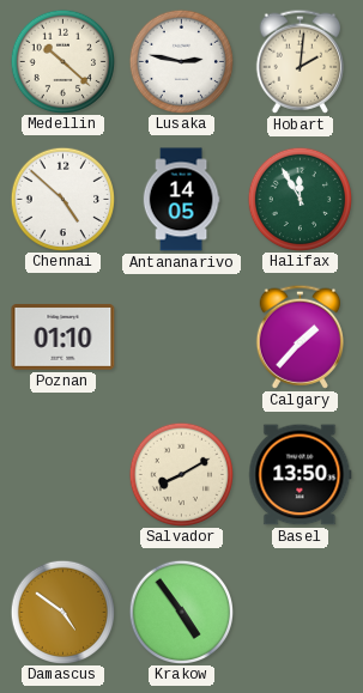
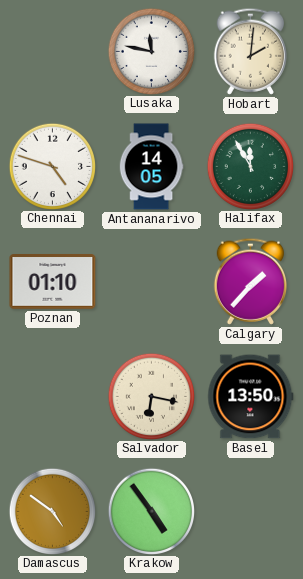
Medellin: 10:22 -> none
Lusaka: 2:47 -> 11:47
Chennai: 4:52 -> 4:48
Salvador: 8:10 -> 6:17
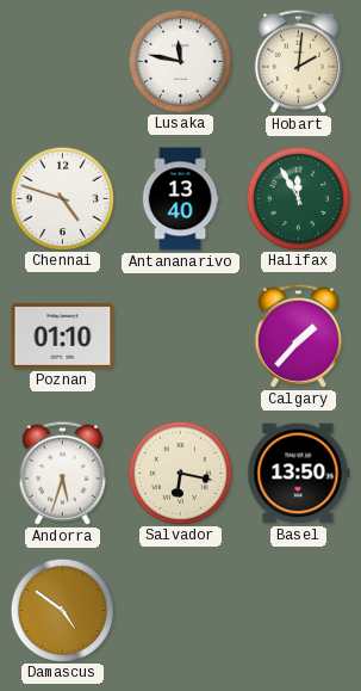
Antananarivo: 14:05 -> 13:40
Andorra: none -> 5:33
Krakow: 4:54 -> none
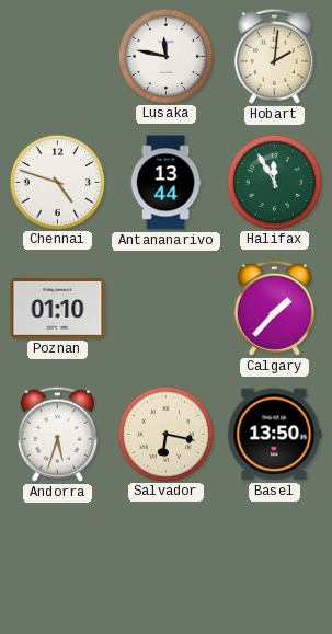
Antananarivo: 13:40 -> 13:44
Damascus: 4:51 -> none
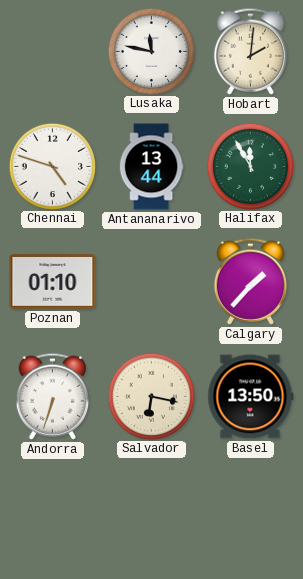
Andorra: 5:33 -> 6:33
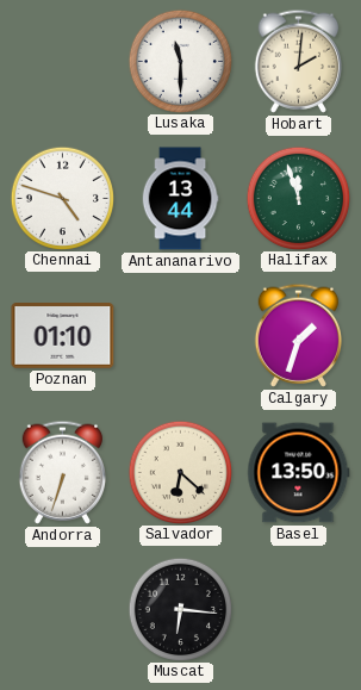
Lusaka: 11:47 -> 11:30
Halifax: 11:55 -> 11:57
Calgary: 1:37 -> 1:33
Salvador: 6:17 -> 6:22
Muscat: none -> 6:16
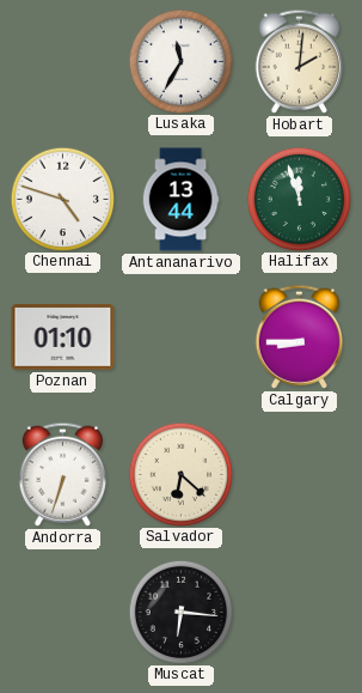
Lusaka: 11:30 -> 11:35
Calgary: 1:33 -> 8:45
Basel: 13:50 -> none
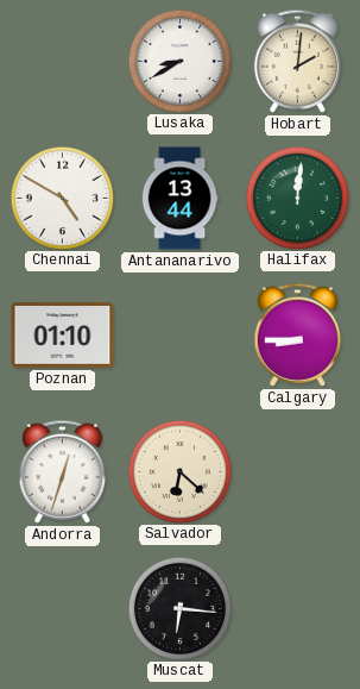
Lusaka: 11:35 -> 8:40
Chennai: 4:48 -> 4:50
Halifax: 11:57 -> 12:01
Andorra: 6:33 -> 12:33
